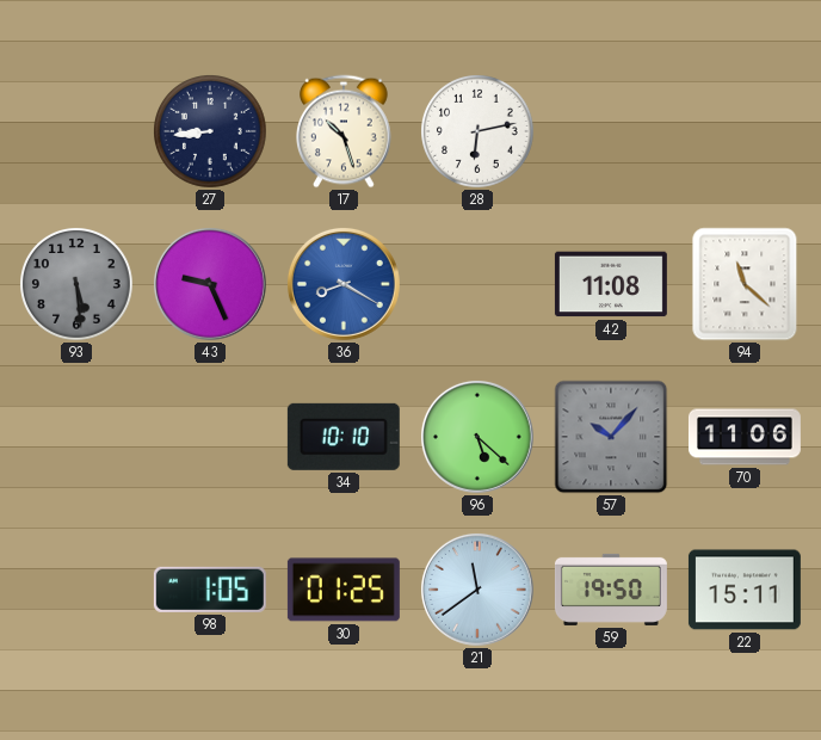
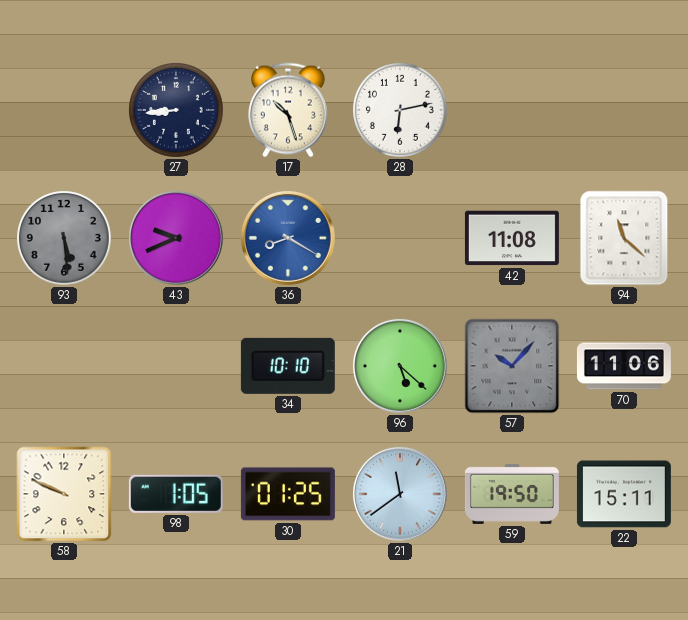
43: 9:26 -> 9:41
58: none -> 9:49
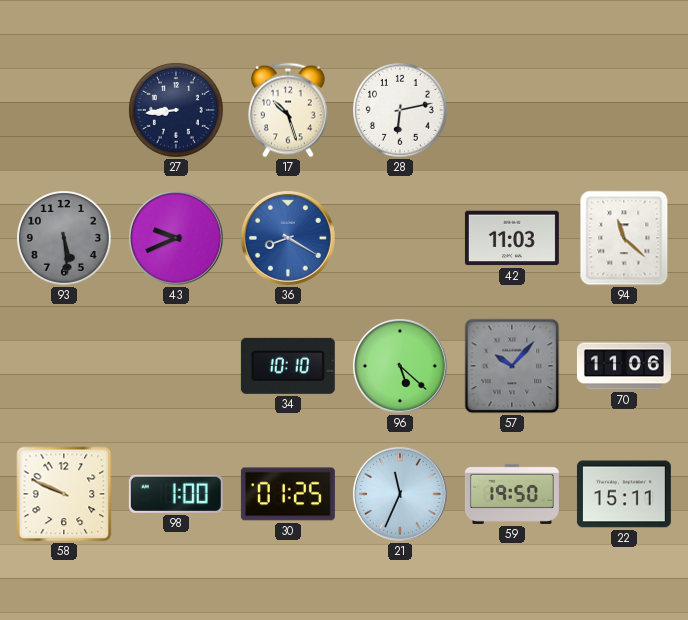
42: 11:08 -> 11:03
98: 1:05 -> 1:00
21: 11:39 -> 11:34
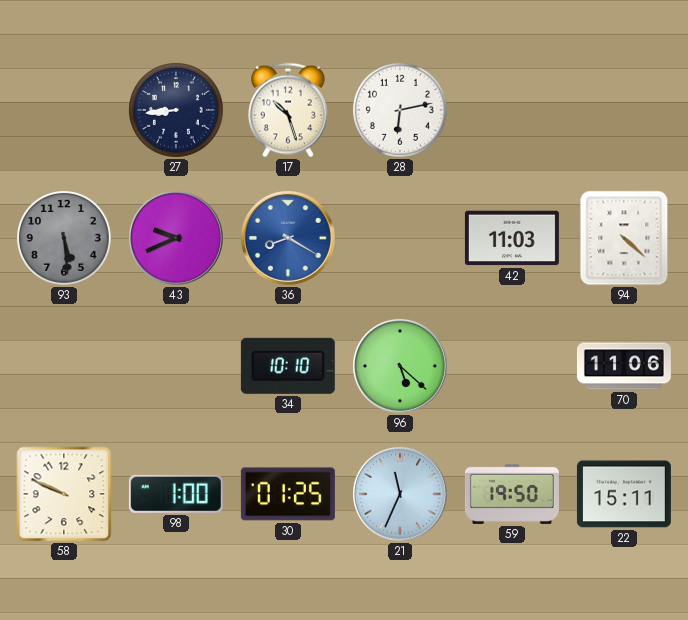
94: 11:22 -> 4:22
57: 10:07 -> none
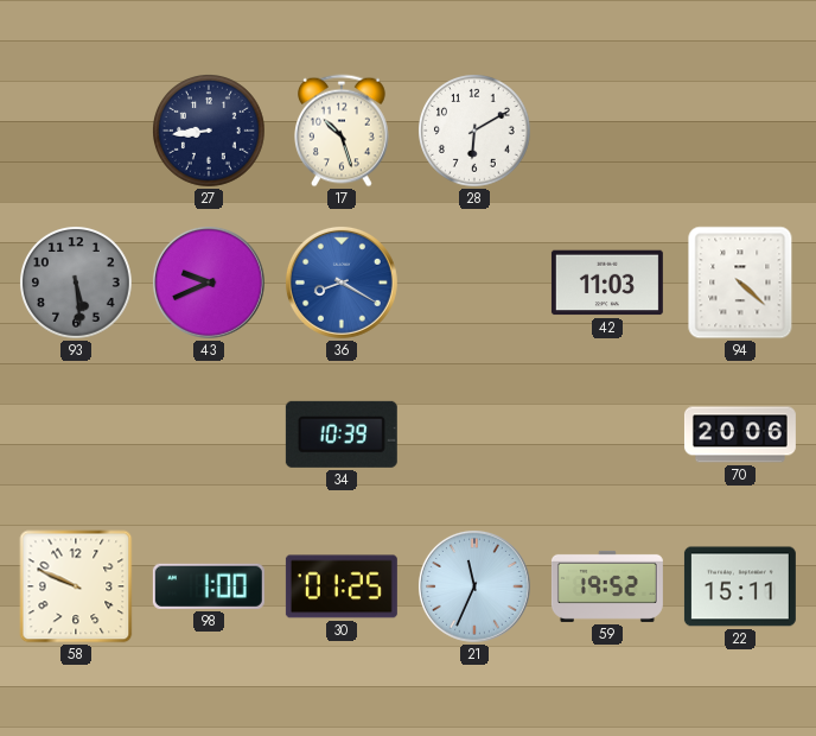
28: 6:13 -> 6:10
34: 10:10 -> 10:39
96: 5:22 -> none
70: 11:06 -> 20:06
59: 19:50 -> 19:52
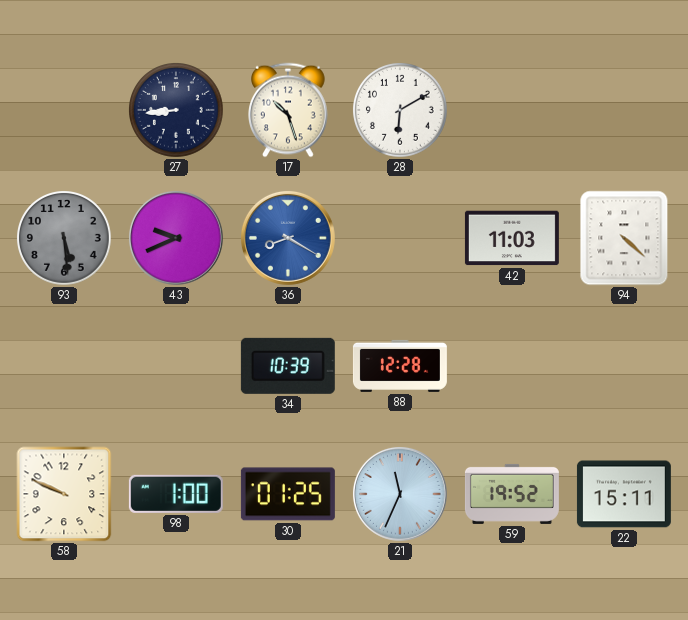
88: none -> 12:28
70: 20:06 -> none
